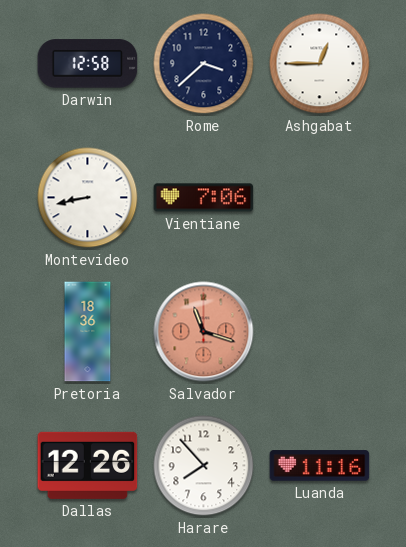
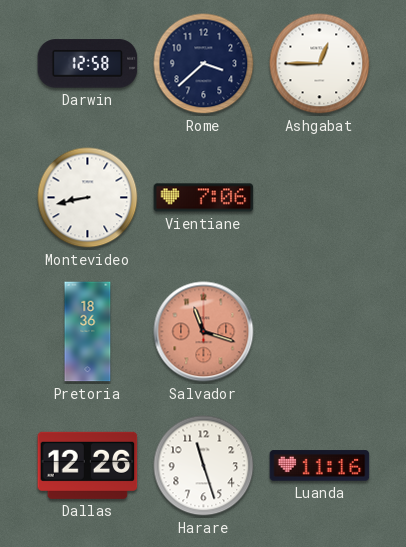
Harare: 7:53 -> 11:27
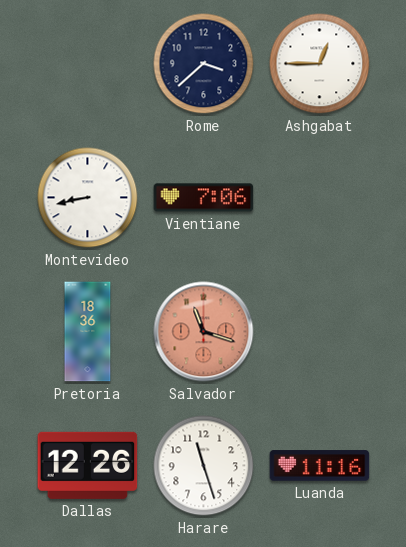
Darwin: 12:58 -> none
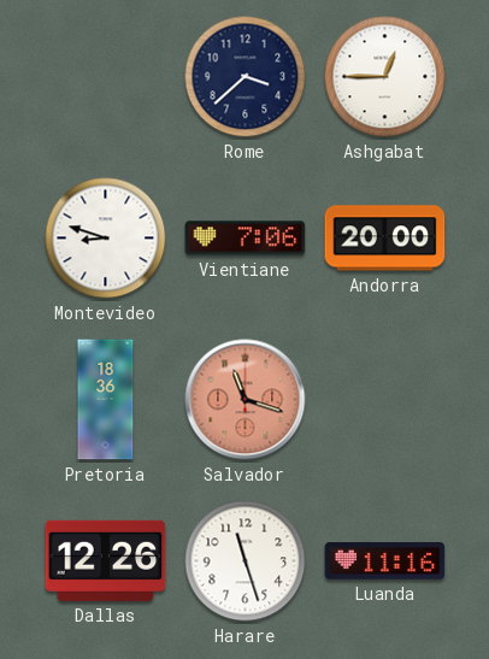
Montevideo: 8:43 -> 8:48
Andorra: none -> 20:00
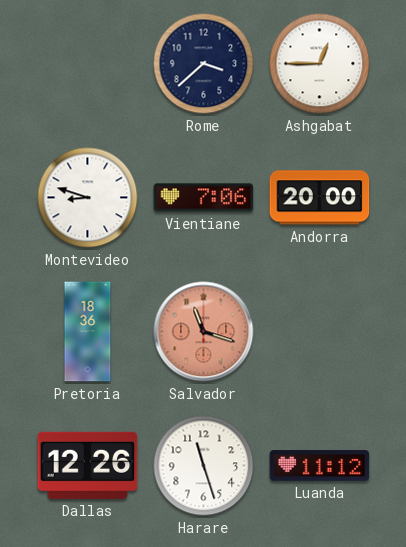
Luanda: 11:16 -> 11:12
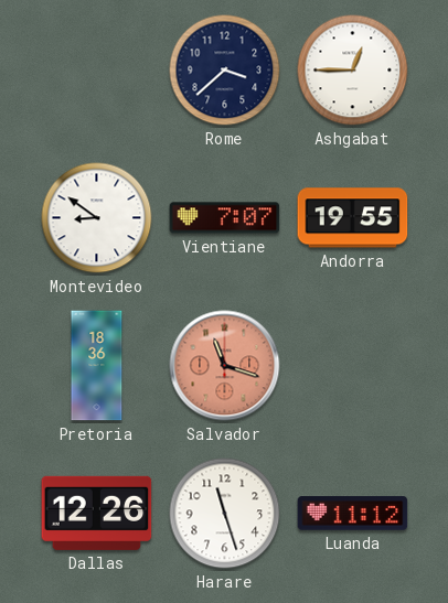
Montevideo: 8:48 -> 8:51
Vientiane: 7:06 -> 7:07
Andorra: 20:00 -> 19:55
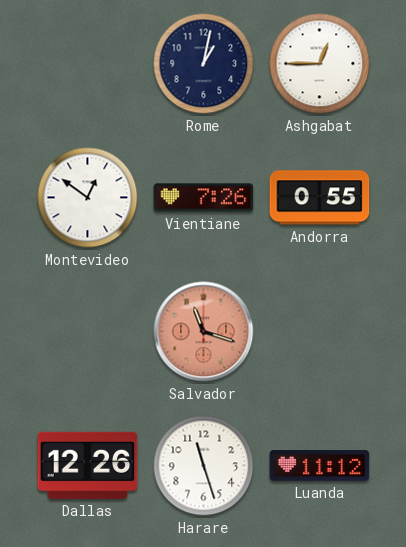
Rome: 3:38 -> 1:02
Montevideo: 8:51 -> 12:51
Vientiane: 7:07 -> 7:26
Andorra: 19:55 -> 0:55
Pretoria: 18:36 -> none
